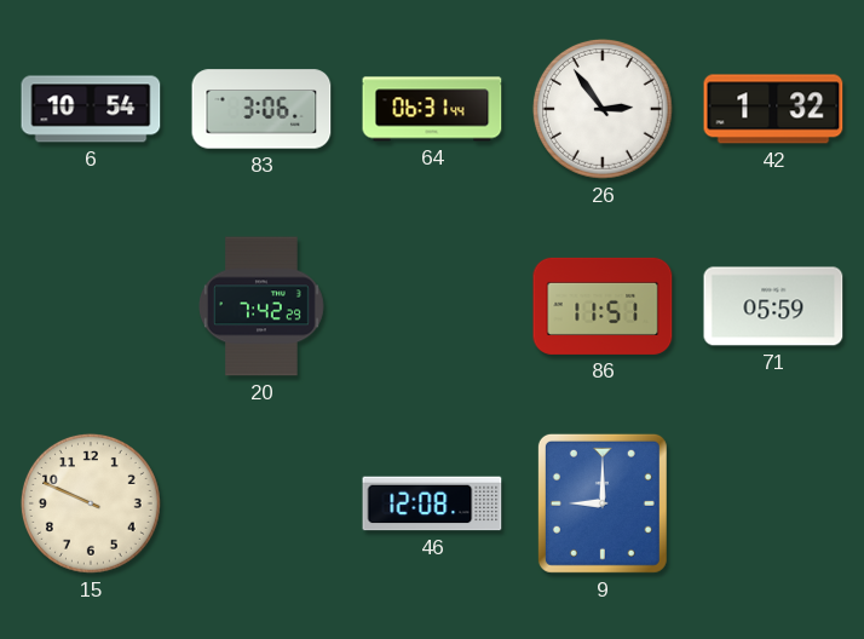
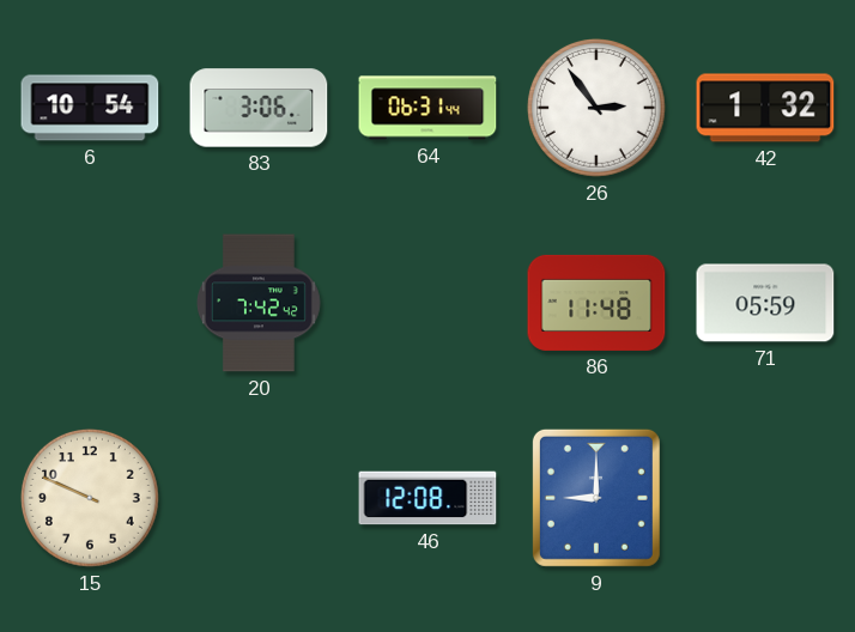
20: 7:42:29 -> 7:42:42
86: 11:51 -> 11:48
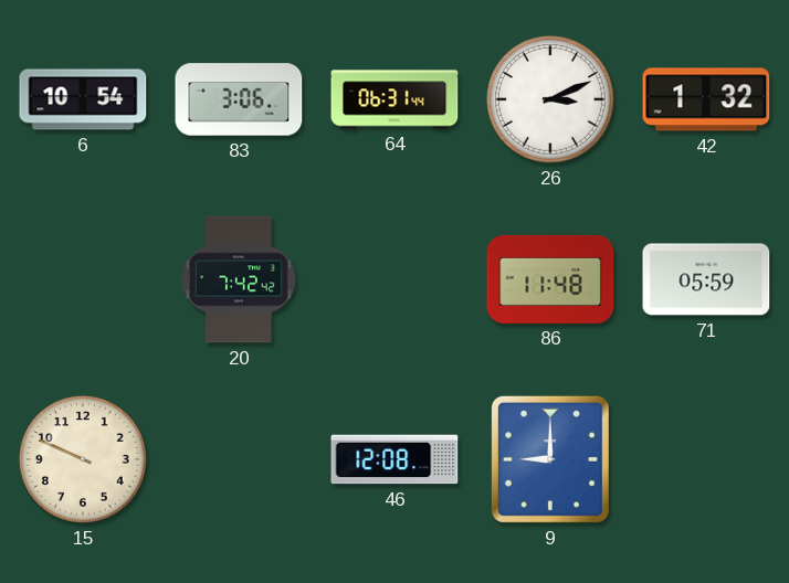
26: 2:54 -> 3:11
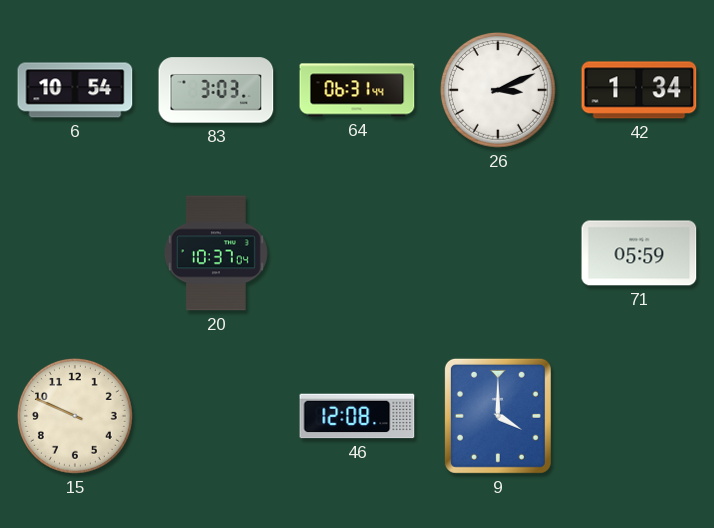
83: 3:06 -> 3:03
42: 1:32 -> 1:34
20: 7:42 -> 10:37
86: 11:48 -> none
9: 9:00 -> 4:00
